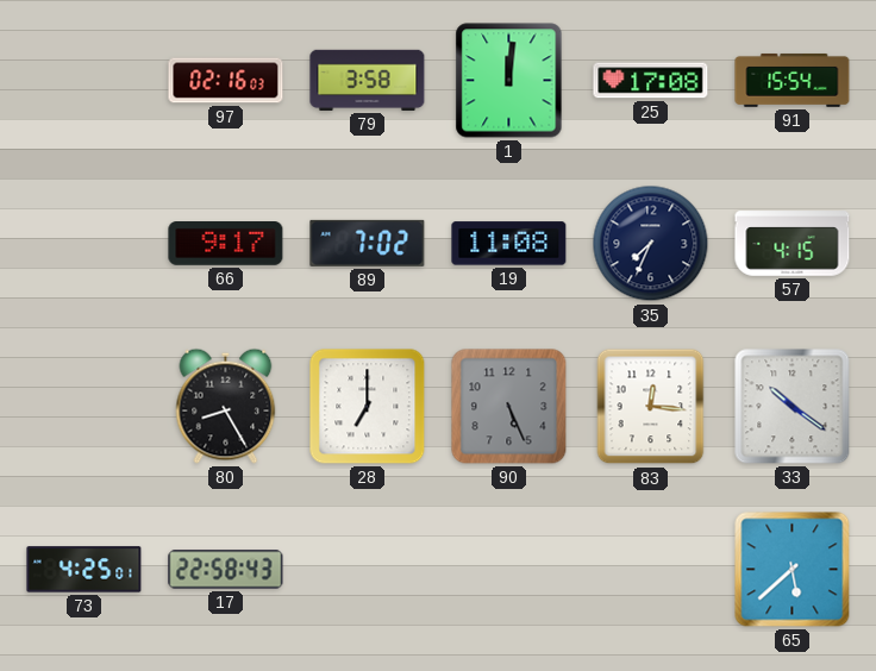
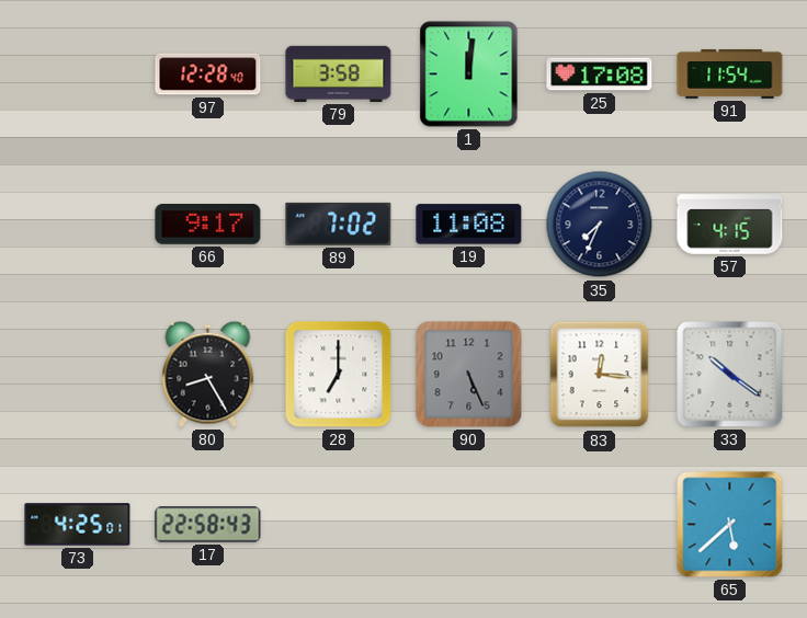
97: 02:16 -> 12:28
91: 15:54 -> 11:54
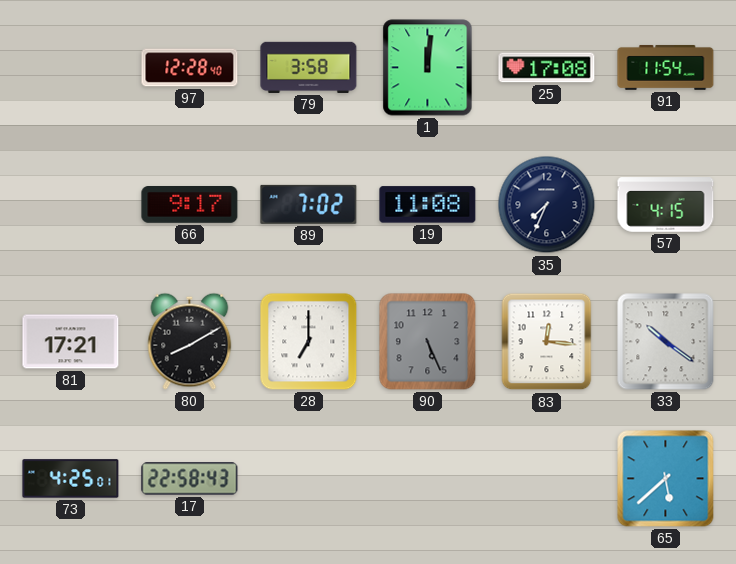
81: none -> 17:21
80: 8:25 -> 8:10
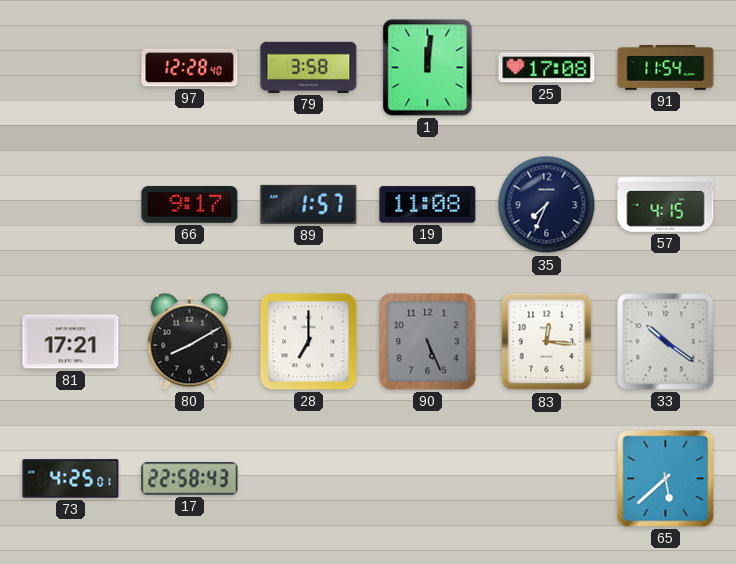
89: 7:02 -> 1:57
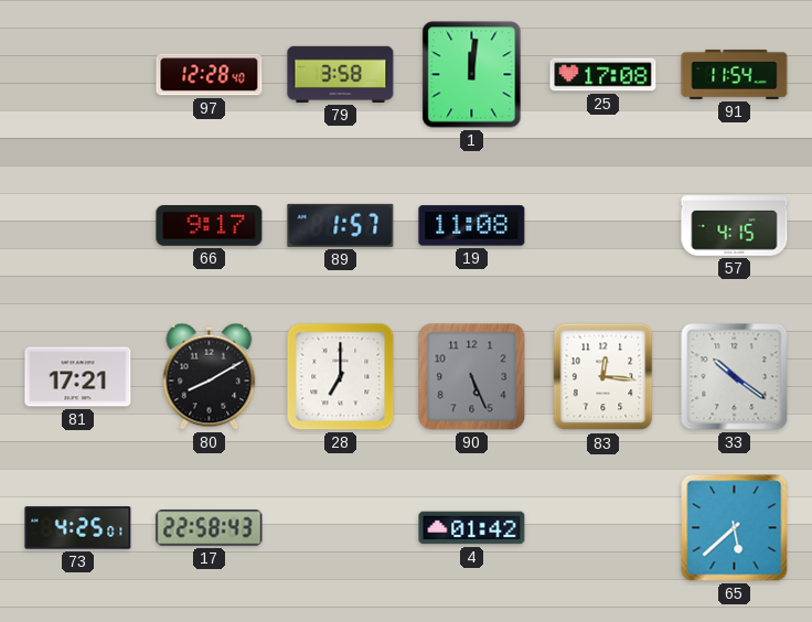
35: 7:34 -> none
4: none -> 01:42
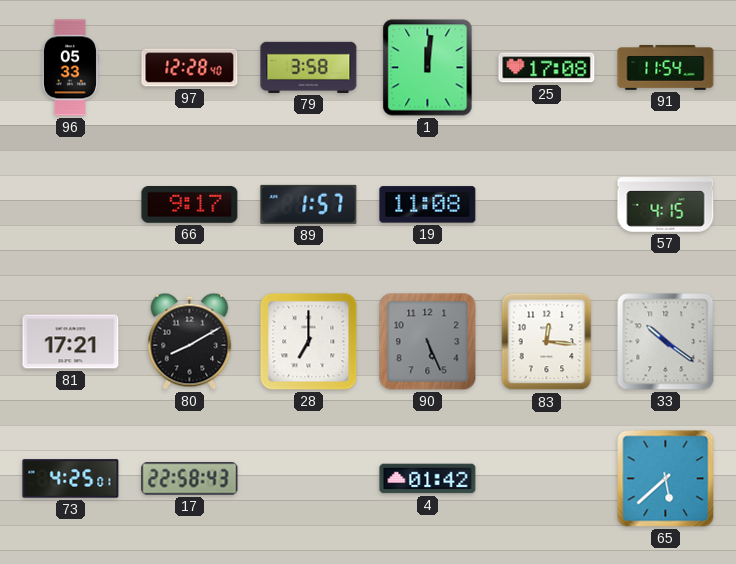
96: none -> 05:33
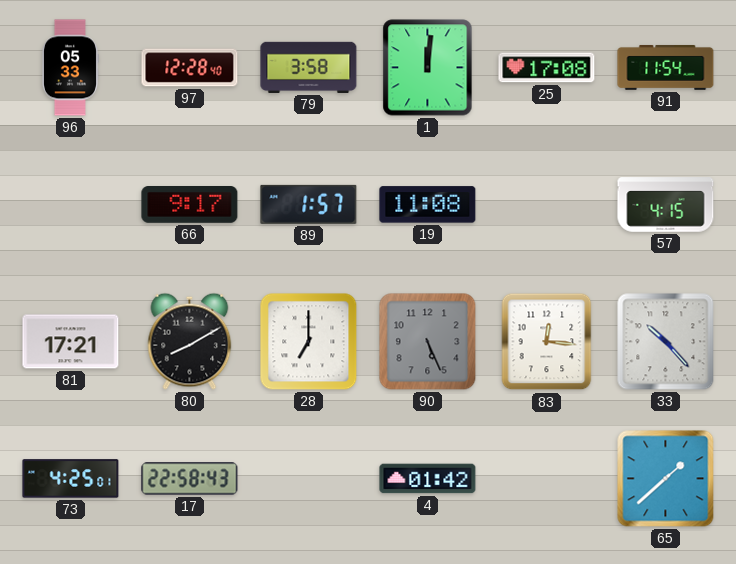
33: 10:21 -> 10:23
65: 5:38 -> 1:38
